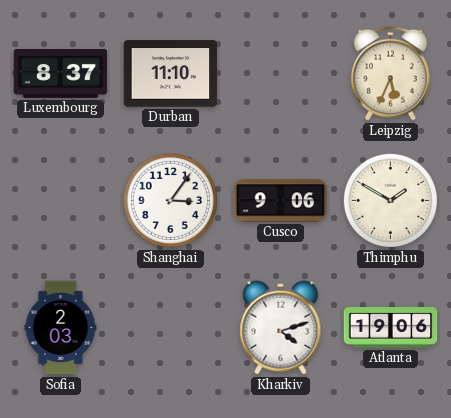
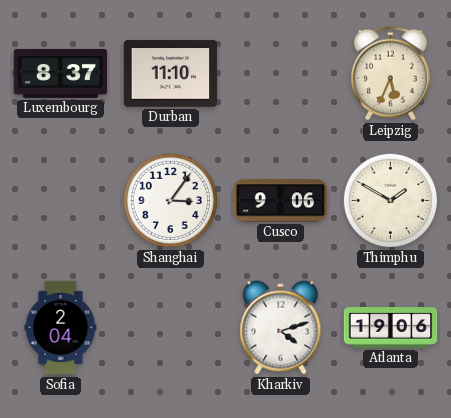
Sofia: 2:03 -> 2:04
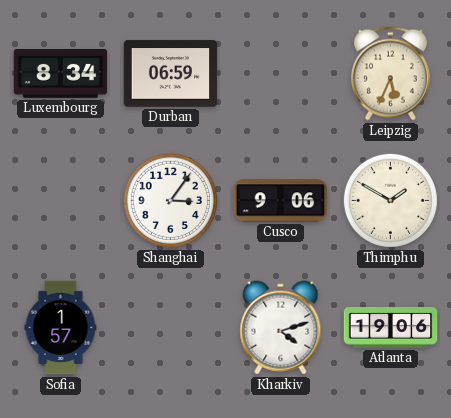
Luxembourg: 8:37 -> 8:34
Durban: 11:10 -> 06:59
Sofia: 2:04 -> 1:57
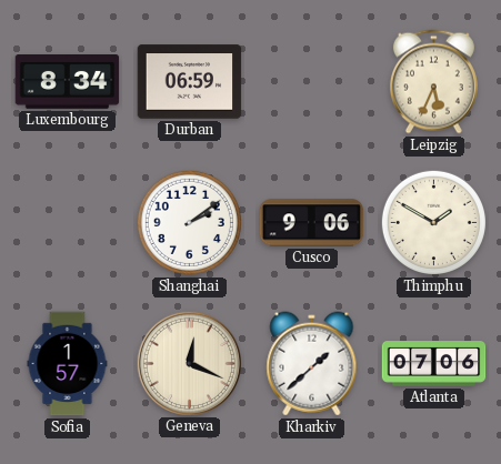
Shanghai: 3:06 -> 2:09
Geneva: none -> 12:19
Kharkiv: 4:12 -> 1:38
Atlanta: 19:06 -> 07:06
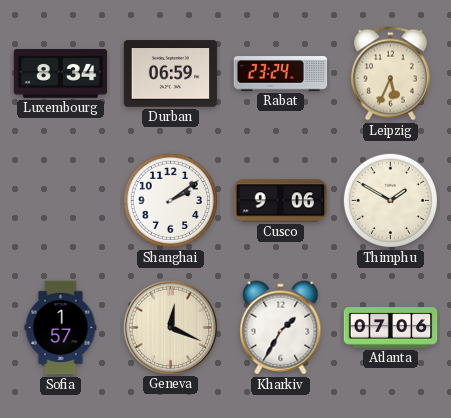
Rabat: none -> 23:24
Kharkiv: 1:38 -> 1:35
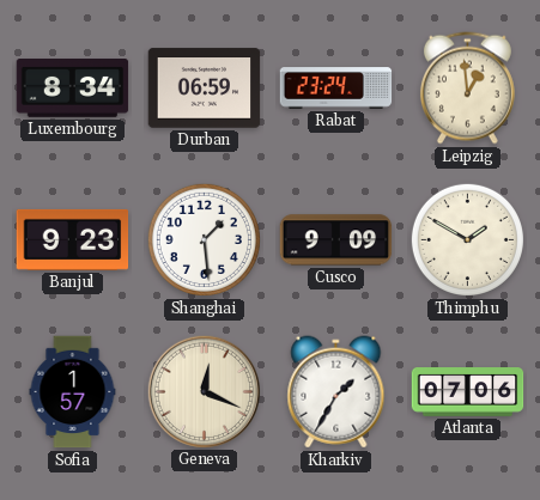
Leipzig: 5:34 -> 12:59
Banjul: none -> 9:23
Shanghai: 2:09 -> 1:29
Cusco: 9:06 -> 9:09
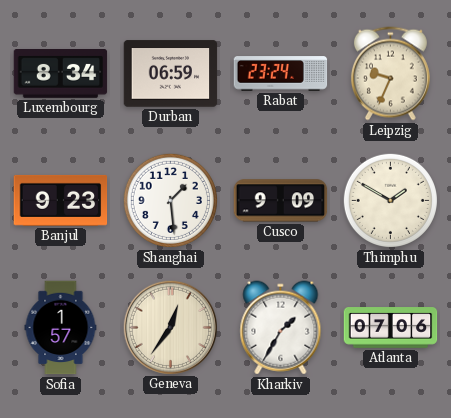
Leipzig: 12:59 -> 9:34
Geneva: 12:19 -> 12:36
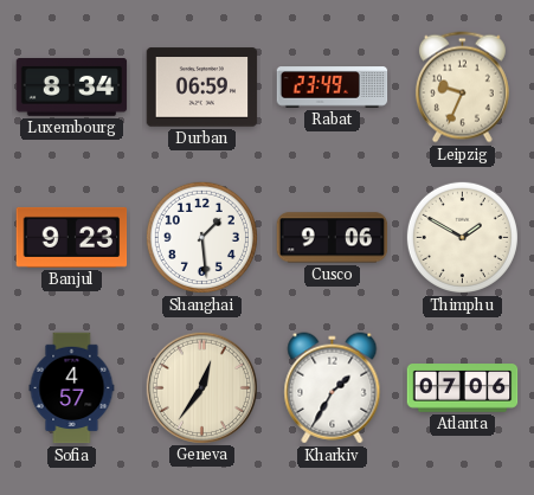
Rabat: 23:24 -> 23:49
Cusco: 9:09 -> 9:06
Sofia: 1:57 -> 4:57
